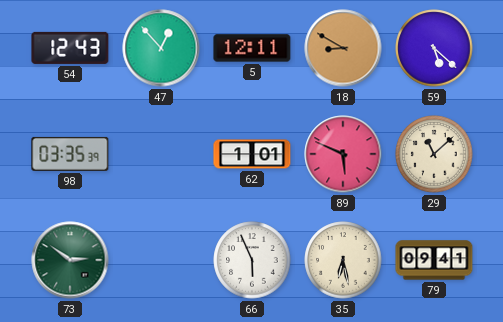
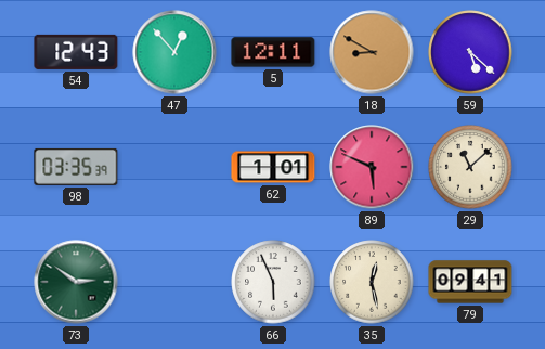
35: 6:28 -> 12:28
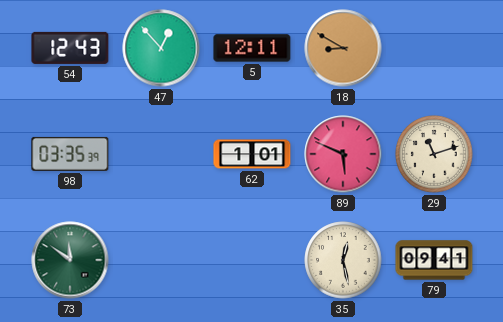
59: 5:22 -> none
29: 11:08 -> 11:12
73: 2:51 -> 11:51
66: 5:56 -> none
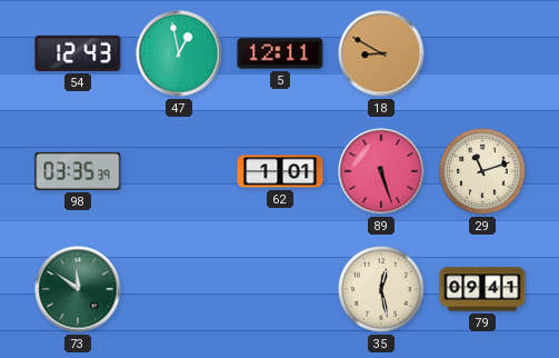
47: 12:53 -> 12:58
89: 5:49 -> 5:27
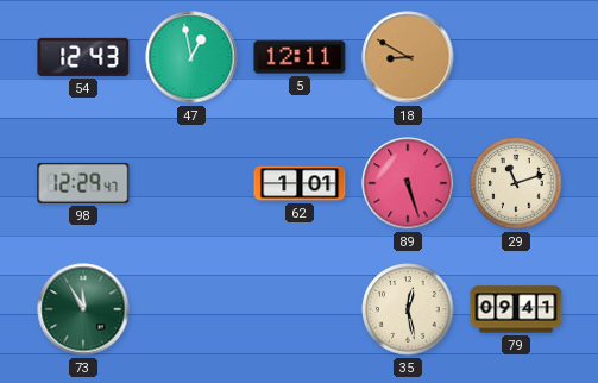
98: 03:35 -> 12:29
73: 11:51 -> 11:55
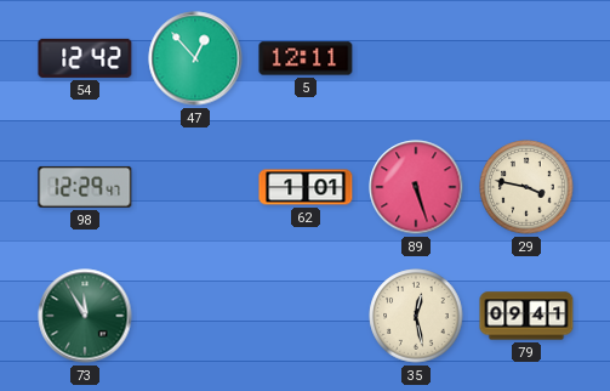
54: 12:43 -> 12:42
47: 12:58 -> 12:53
18: 8:50 -> none
29: 11:12 -> 3:47
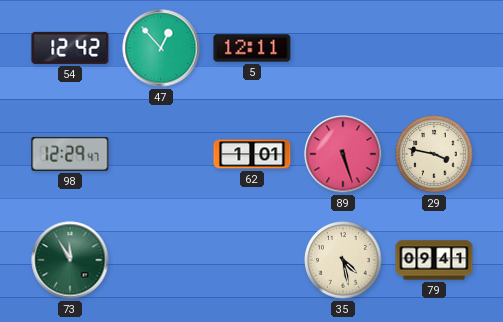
35: 12:28 -> 4:28
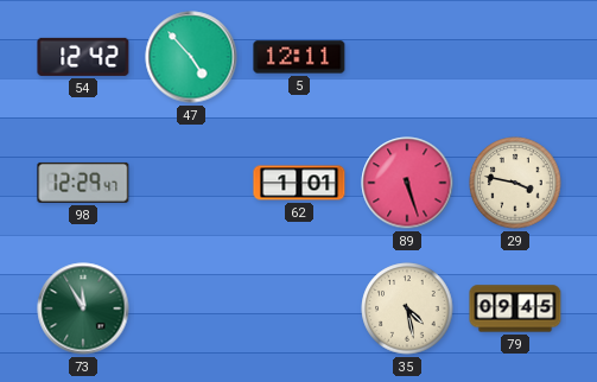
47: 12:53 -> 4:53
79: 09:41 -> 09:45
